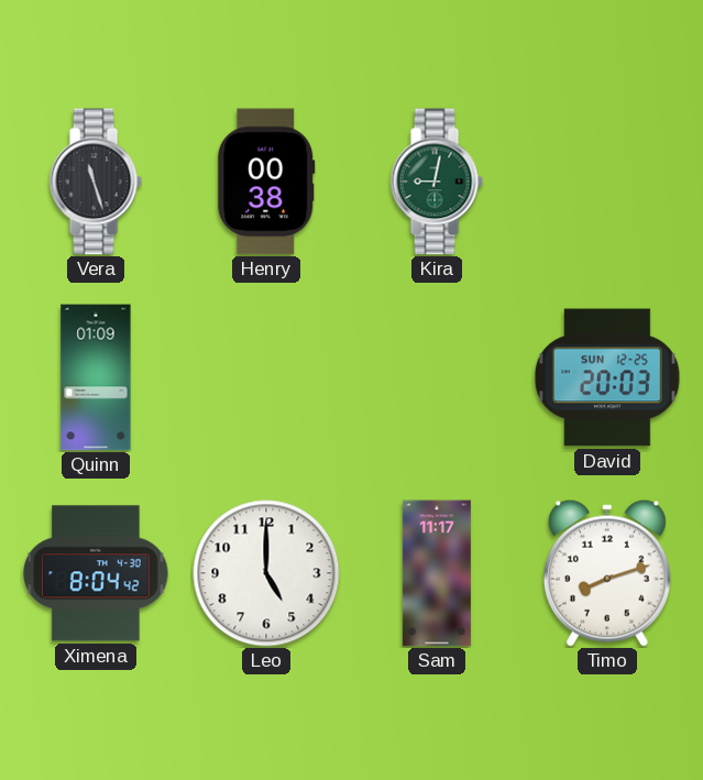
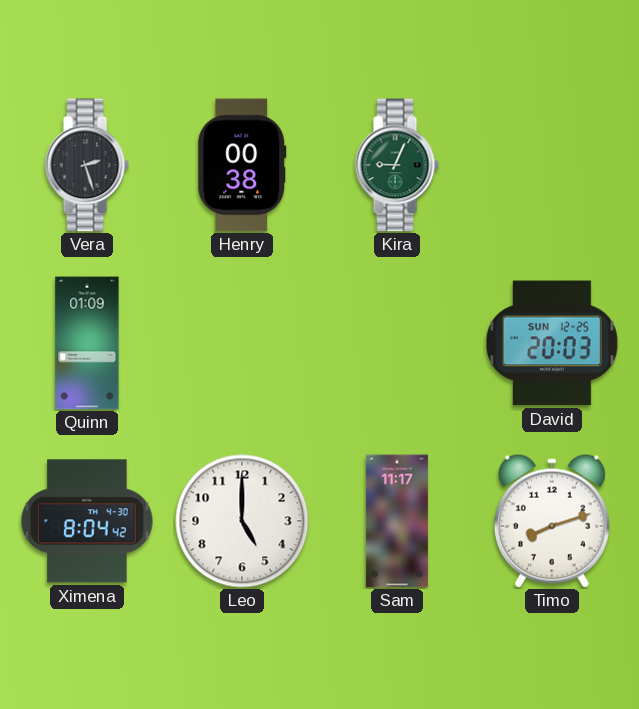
Vera: 11:27 -> 2:27
Kira: 9:02 -> 9:04
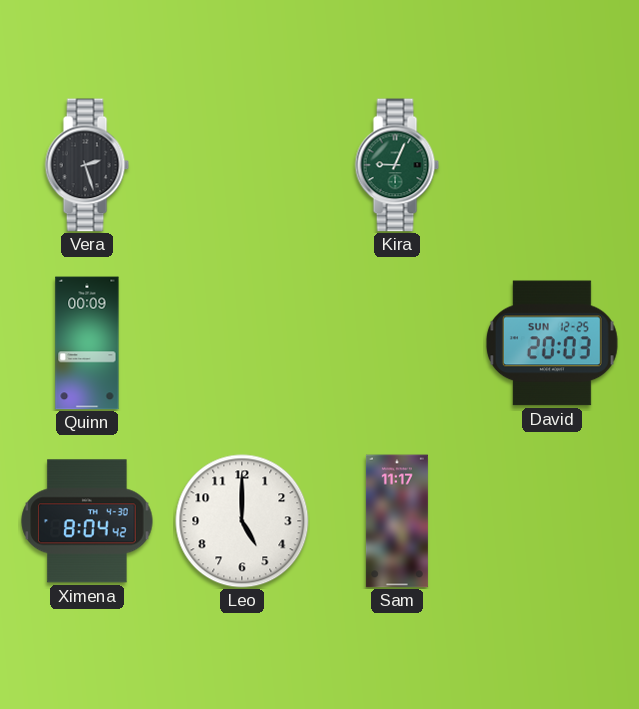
Henry: 00:38 -> none
Quinn: 01:09 -> 00:09
Timo: 8:12 -> none
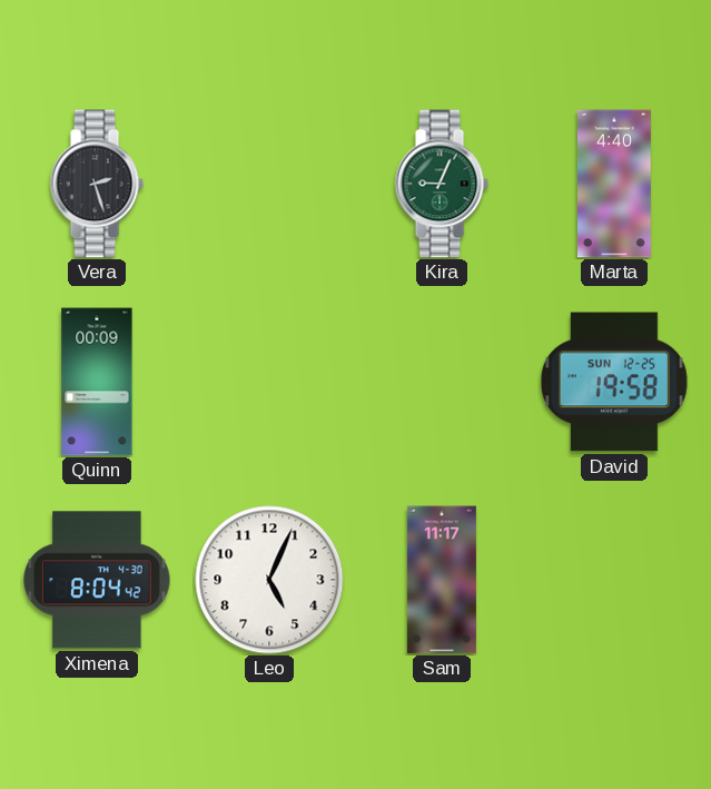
Marta: none -> 4:40
David: 20:03 -> 19:58
Leo: 5:00 -> 5:04
